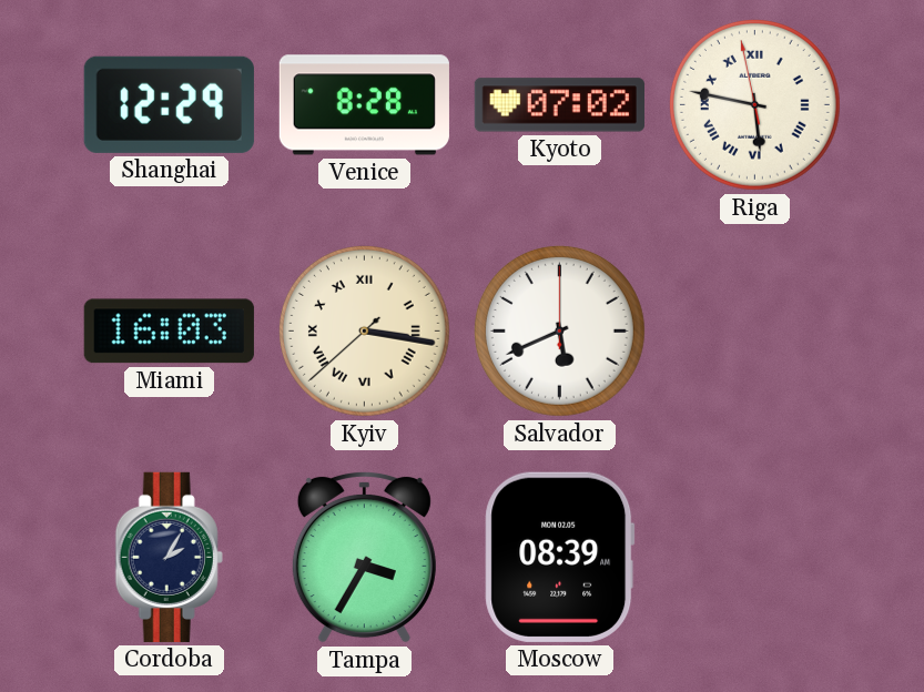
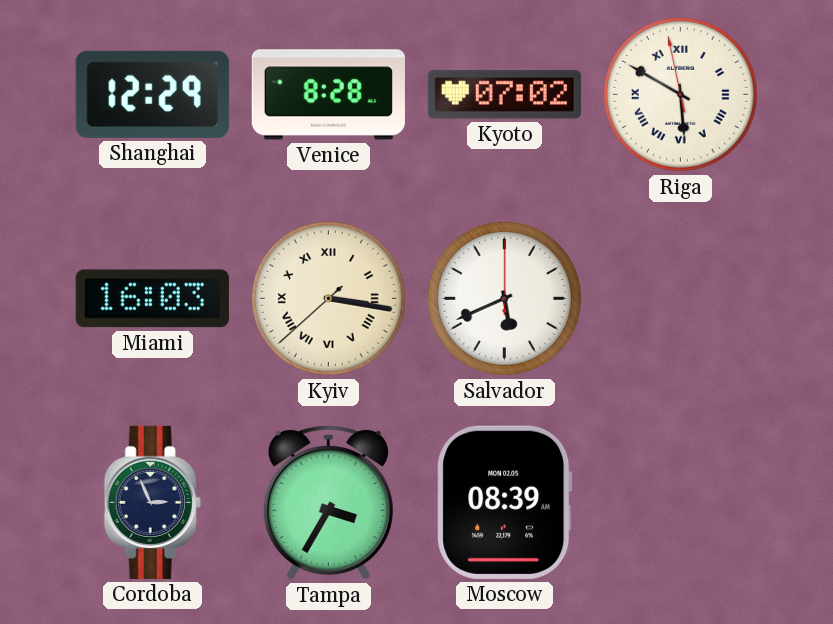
Riga: 5:46 -> 5:49
Cordoba: 2:05 -> 2:56
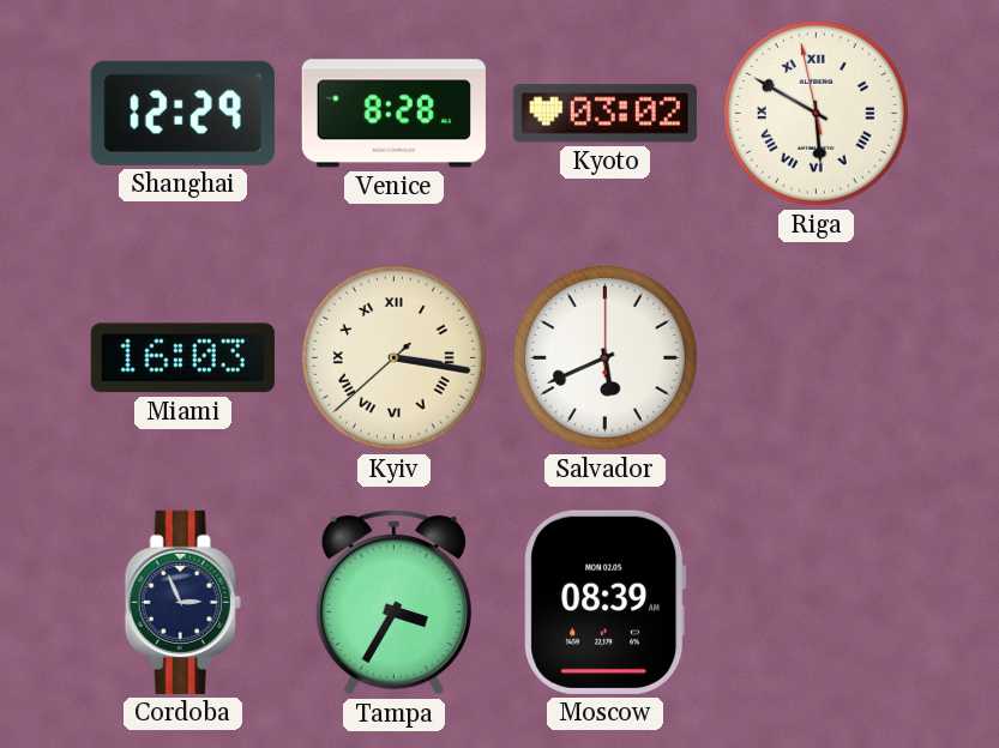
Kyoto: 07:02 -> 03:02
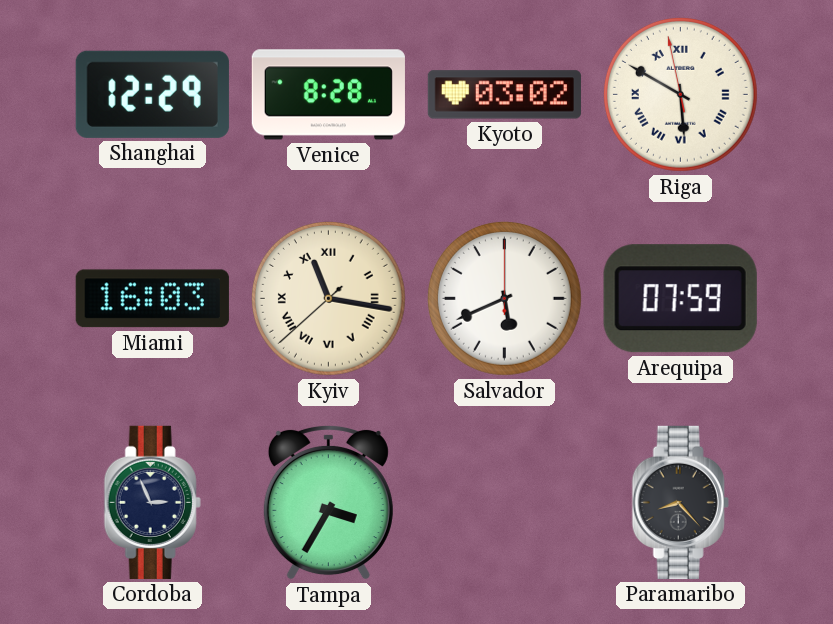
Kyiv: 3:16 -> 11:16
Arequipa: none -> 07:59
Moscow: 08:39 -> none
Paramaribo: none -> 8:23
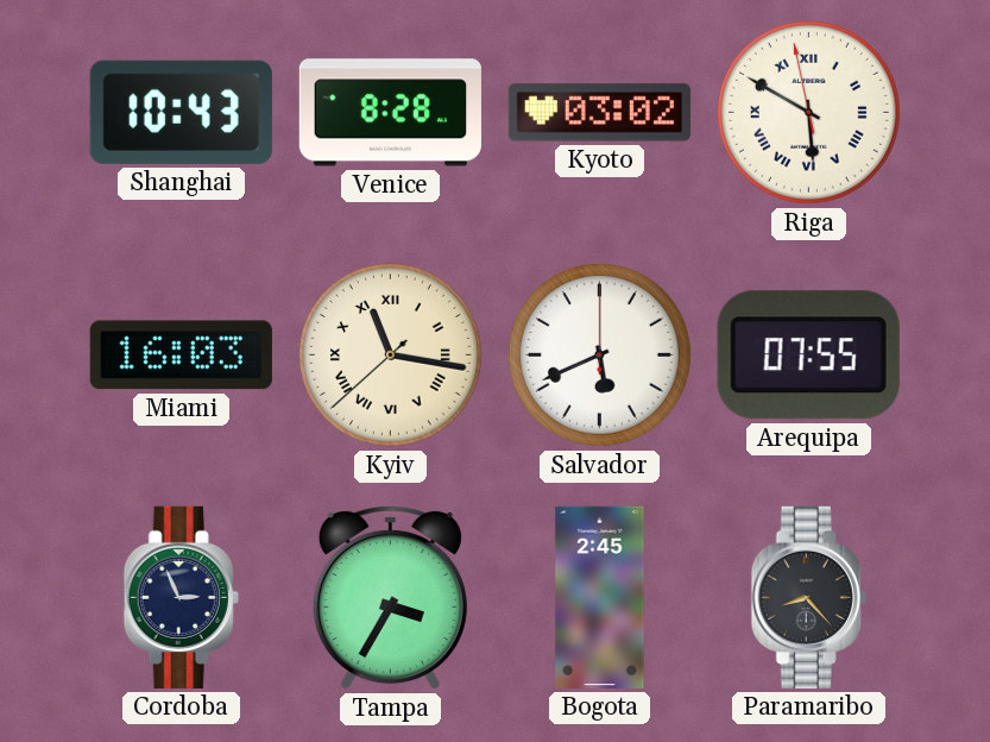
Shanghai: 12:29 -> 10:43
Arequipa: 07:59 -> 07:55
Bogota: none -> 2:45
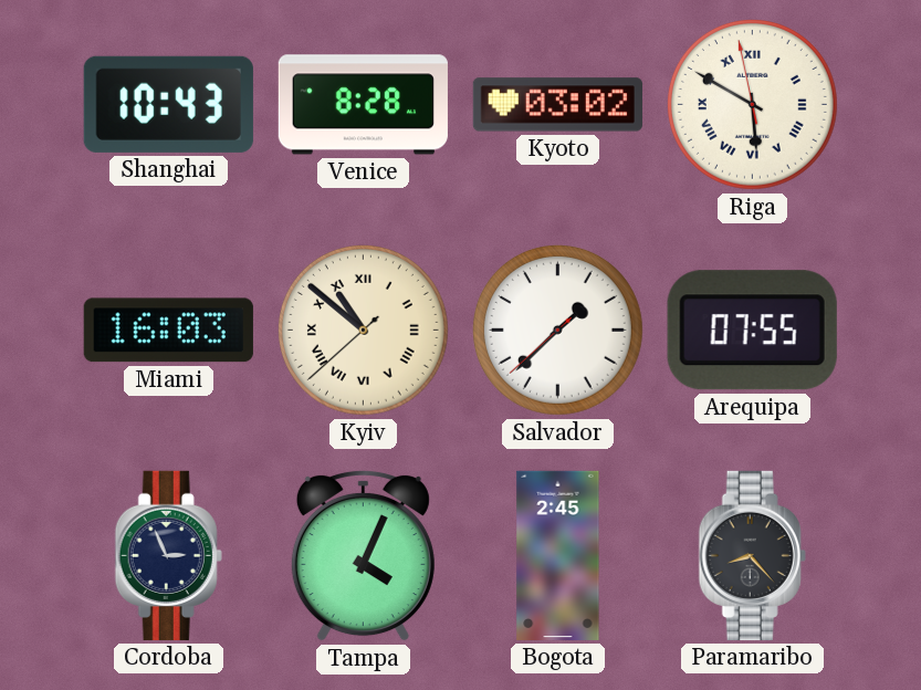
Kyiv: 11:16 -> 10:51
Salvador: 5:41 -> 1:37
Tampa: 3:35 -> 4:04
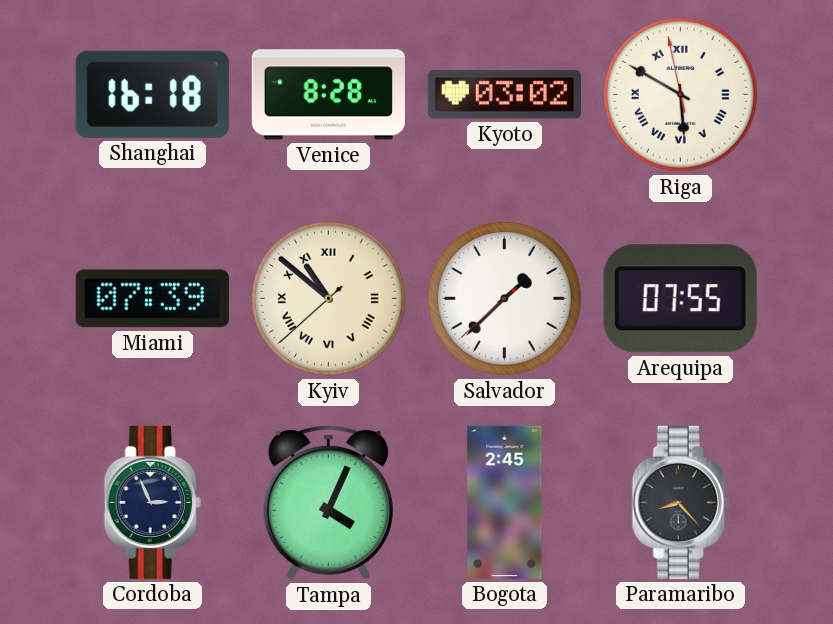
Shanghai: 10:43 -> 16:18
Miami: 16:03 -> 07:39
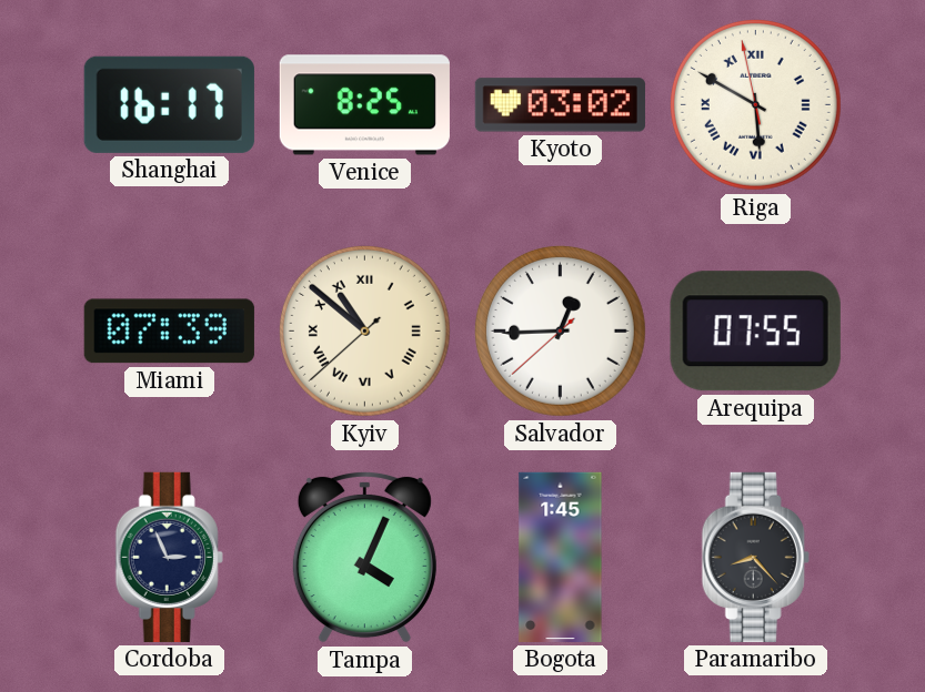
Shanghai: 16:18 -> 16:17
Venice: 8:28 -> 8:25
Salvador: 1:37 -> 12:44
Bogota: 2:45 -> 1:45
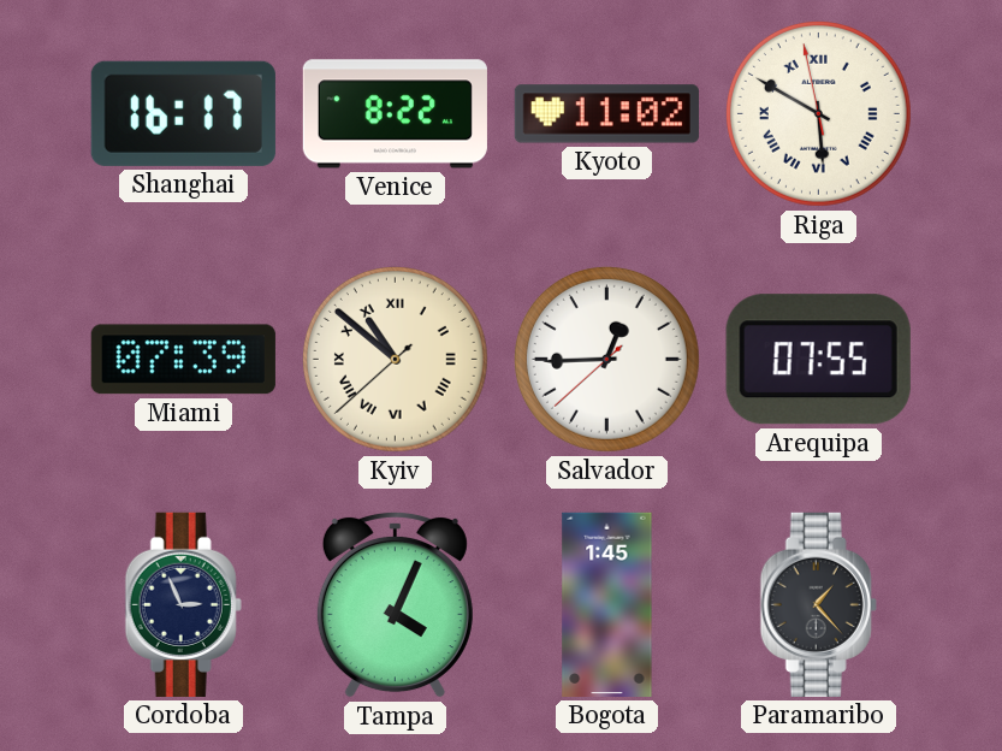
Venice: 8:25 -> 8:22
Kyoto: 03:02 -> 11:02
Paramaribo: 8:23 -> 1:23
